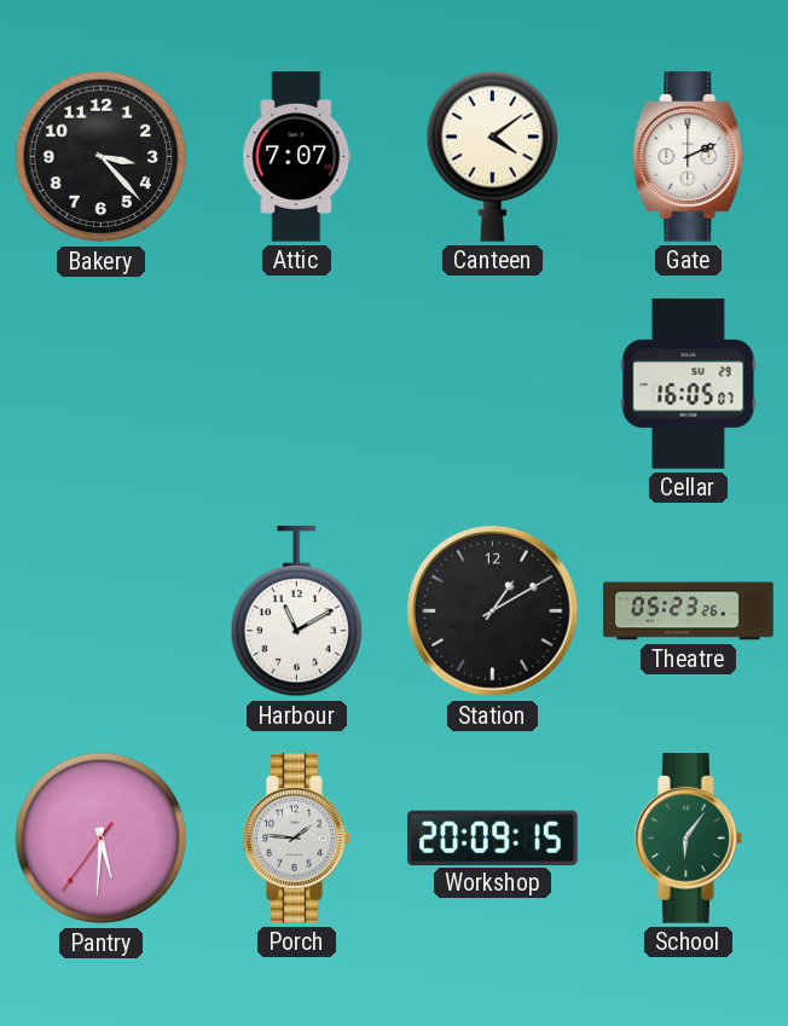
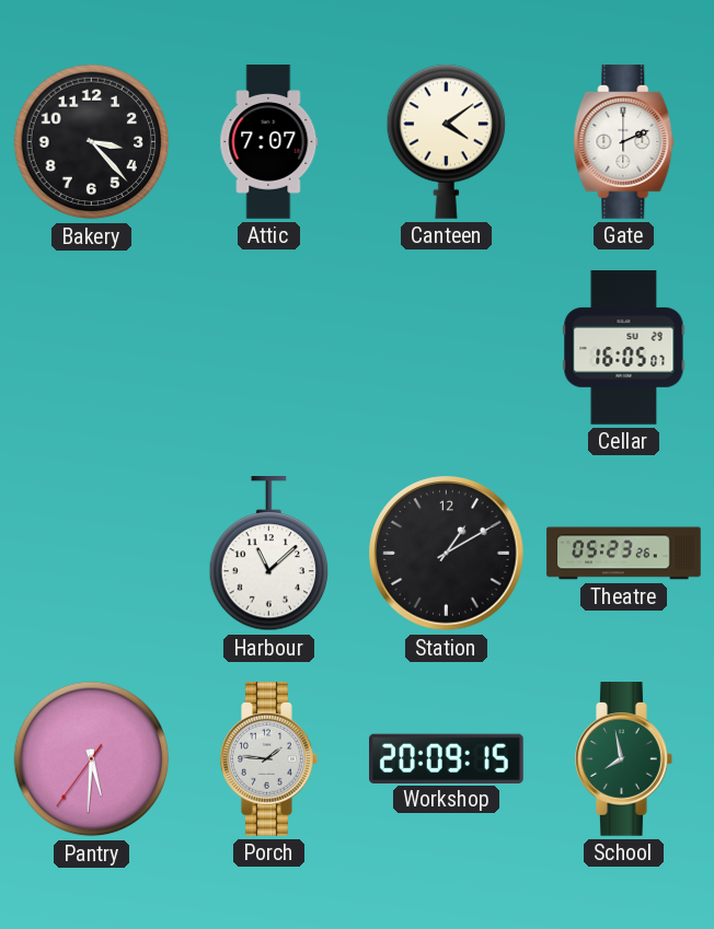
Harbour: 11:10 -> 11:08
School: 6:06 -> 7:58
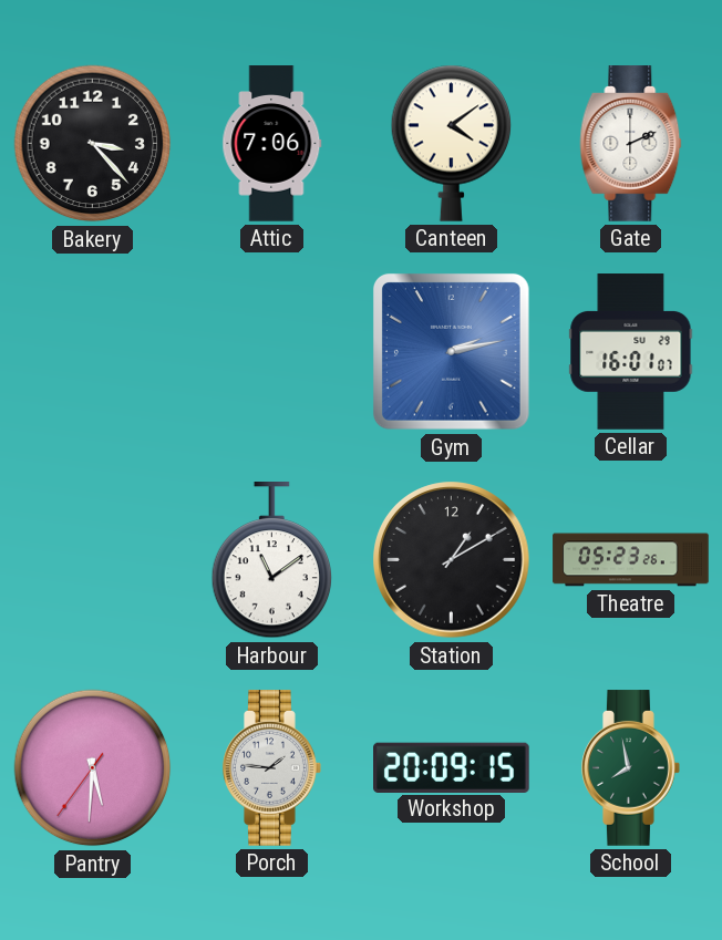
Attic: 7:07 -> 7:06
Gym: none -> 2:13
Cellar: 16:05 -> 16:01
Harbour: 11:08 -> 11:09
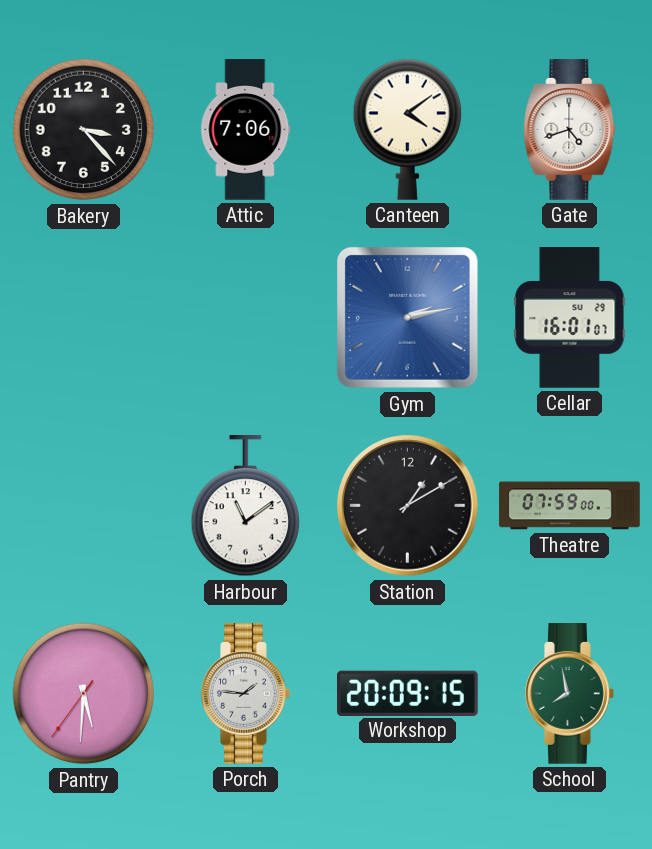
Gate: 2:11 -> 4:42
Theatre: 05:23 -> 07:59
